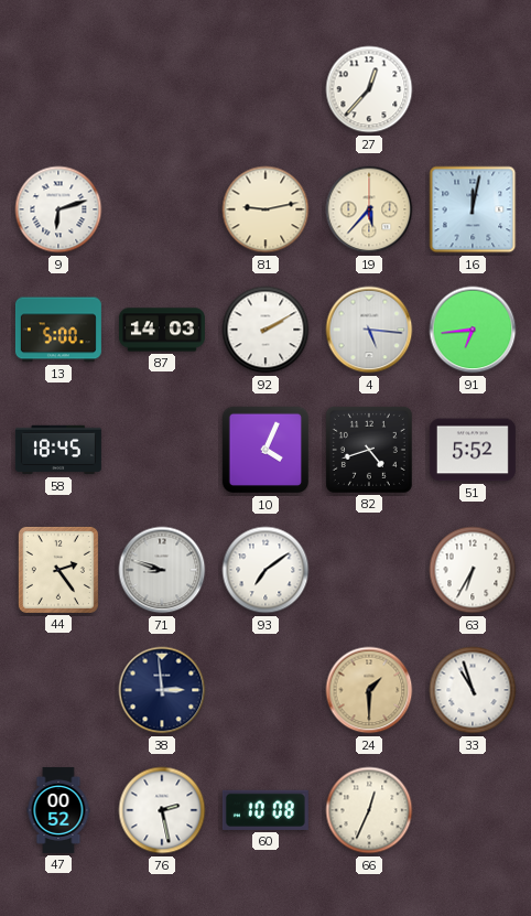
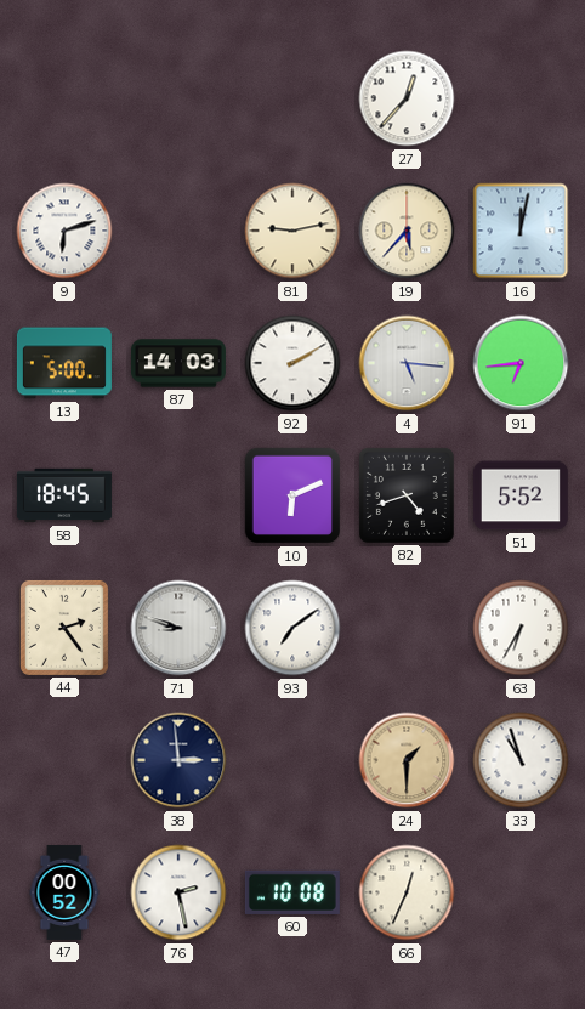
10: 4:04 -> 6:11
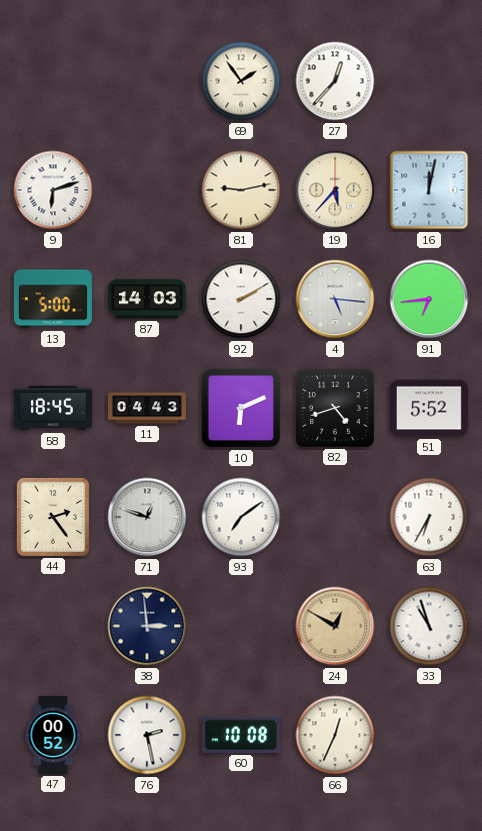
69: none -> 1:54
11: none -> 04:43
71: 8:48 -> 12:48
24: 1:30 -> 12:50
